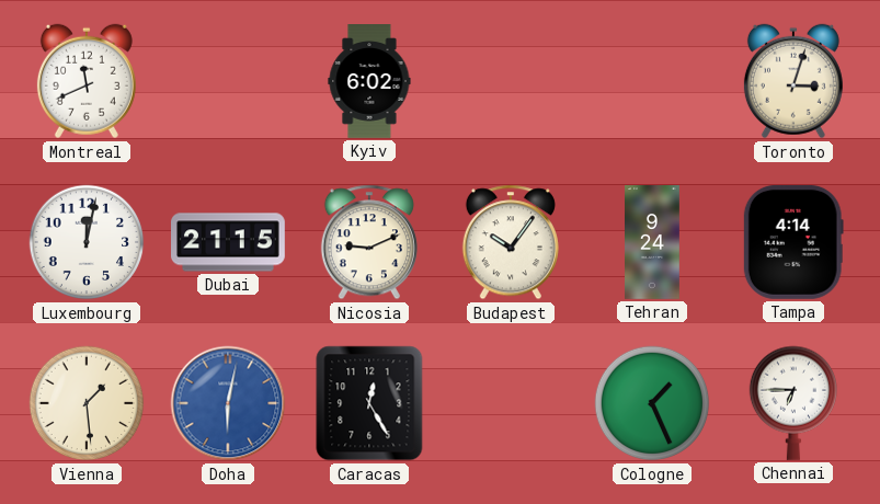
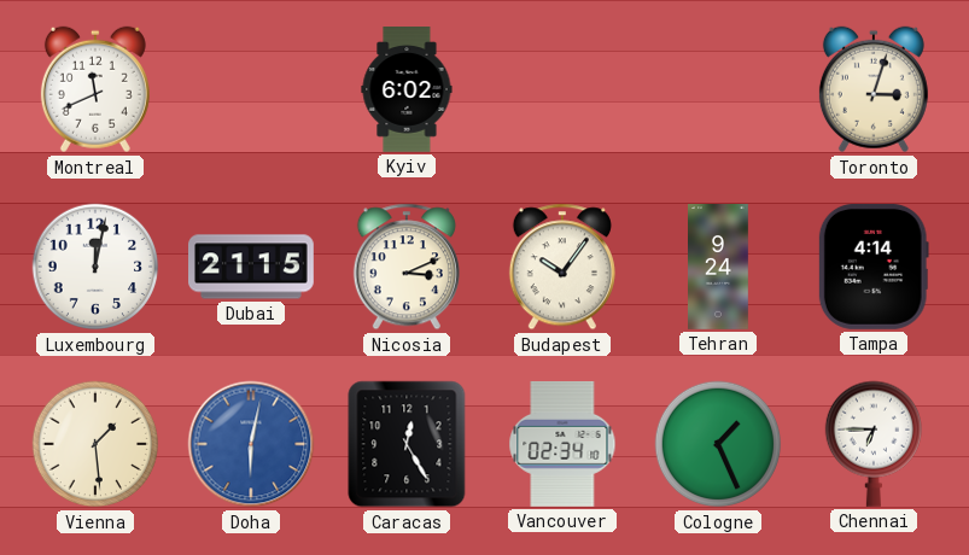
Nicosia: 9:11 -> 3:11
Vancouver: none -> 02:34
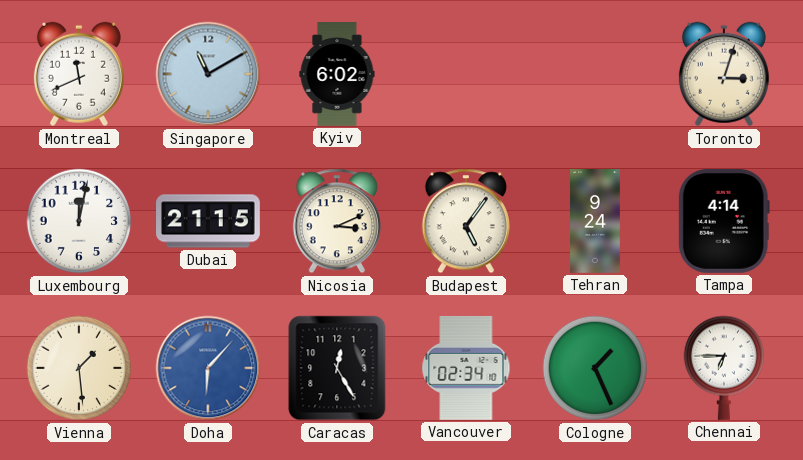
Singapore: none -> 11:10
Budapest: 10:06 -> 5:06
Doha: 6:02 -> 6:07
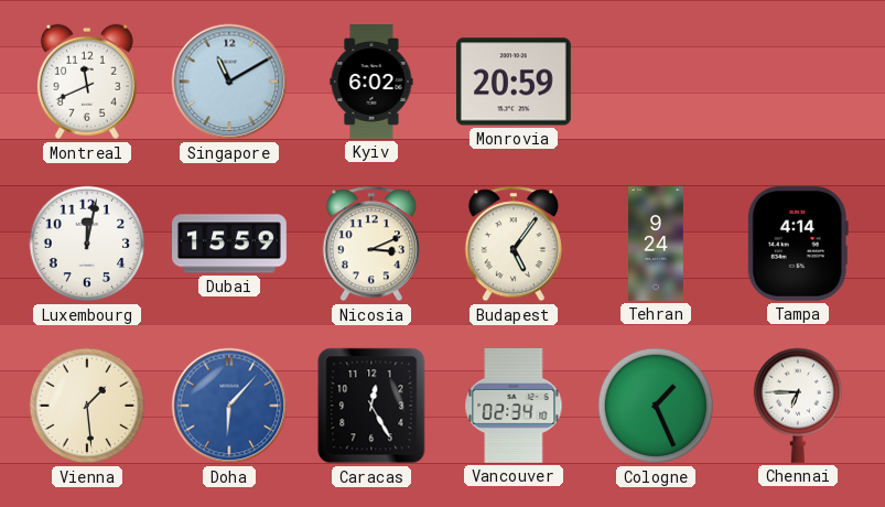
Monrovia: none -> 20:59
Toronto: 3:03 -> none
Dubai: 21:15 -> 15:59
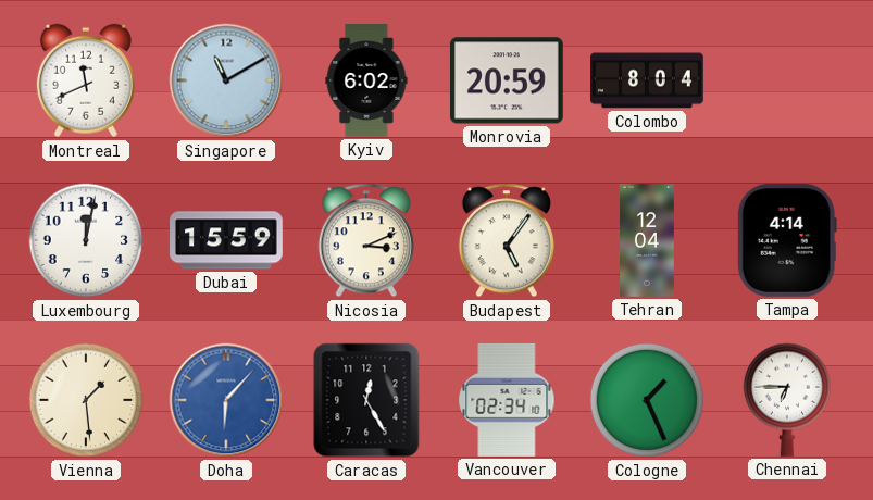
Colombo: none -> 8:04
Tehran: 9:24 -> 12:04
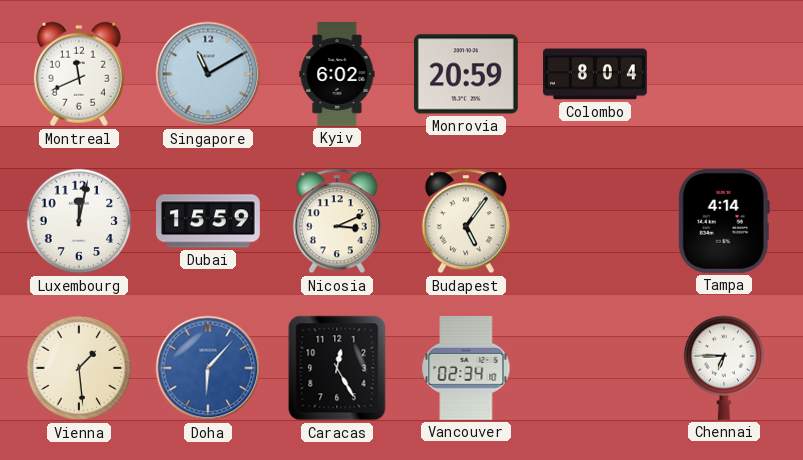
Tehran: 12:04 -> none
Cologne: 1:26 -> none
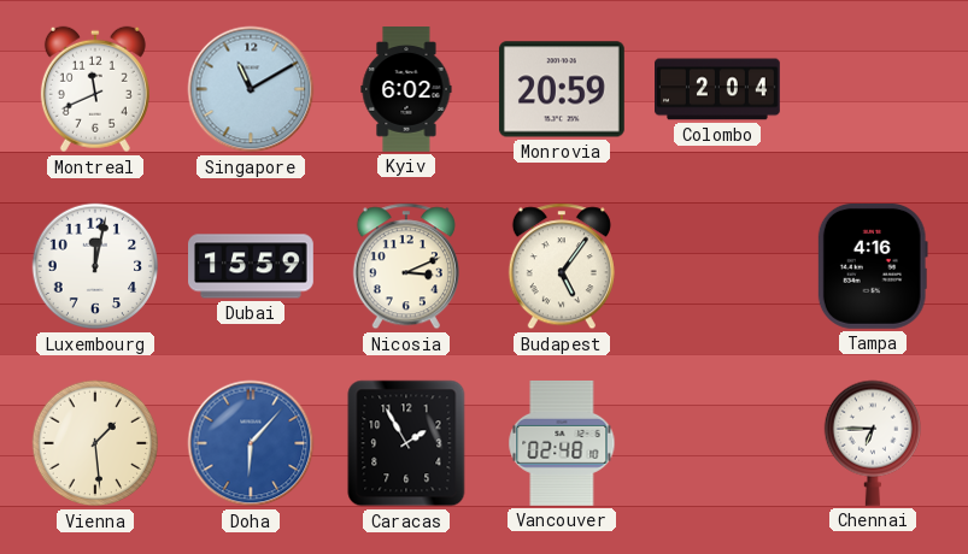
Colombo: 8:04 -> 2:04
Tampa: 4:14 -> 4:16
Caracas: 12:25 -> 1:55
Vancouver: 02:34 -> 02:48
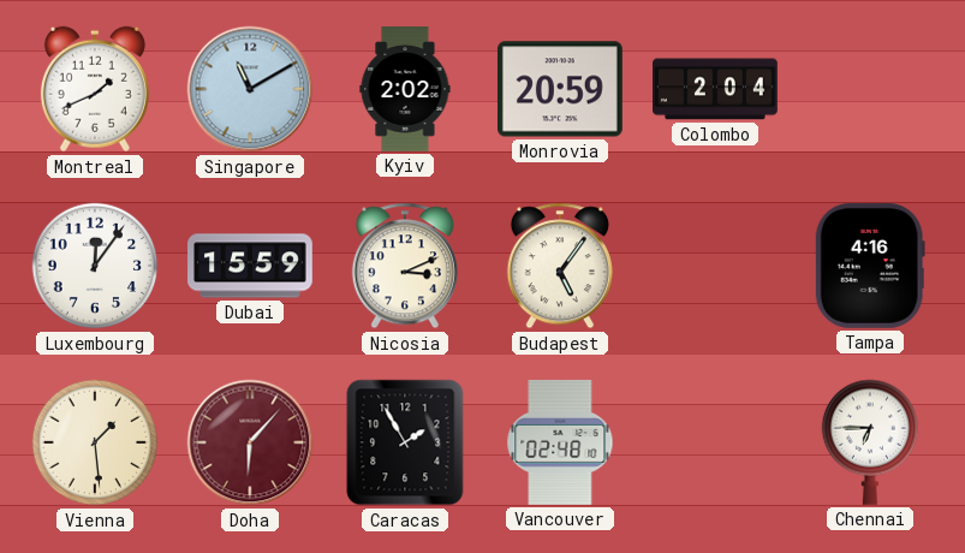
Montreal: 11:41 -> 1:41
Kyiv: 6:02 -> 2:02
Luxembourg: 12:02 -> 12:06
Doha dial: blue -> burgundy
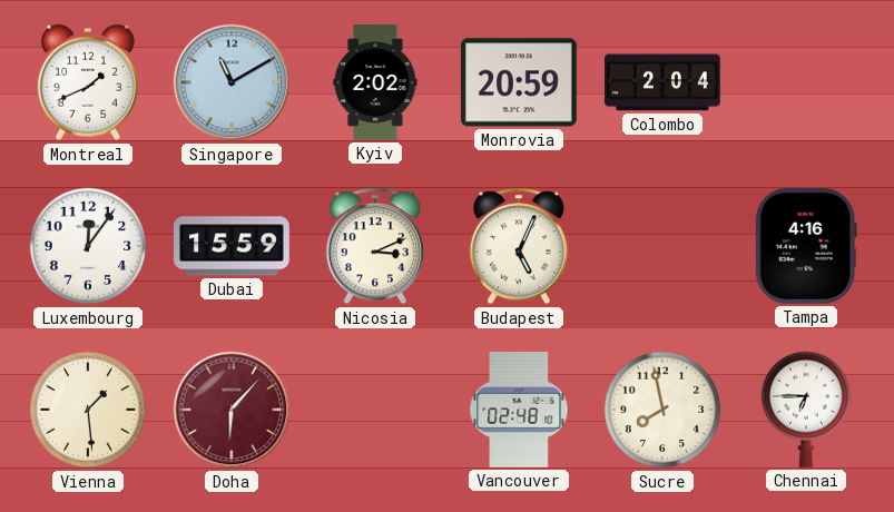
Budapest: 5:06 -> 5:04
Caracas: 1:55 -> none
Sucre: none -> 7:58
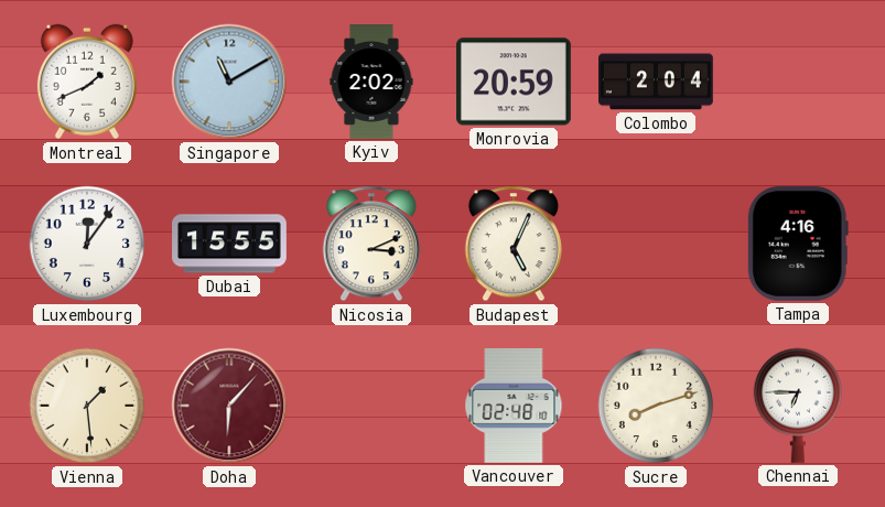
Dubai: 15:59 -> 15:55
Sucre: 7:58 -> 8:12
